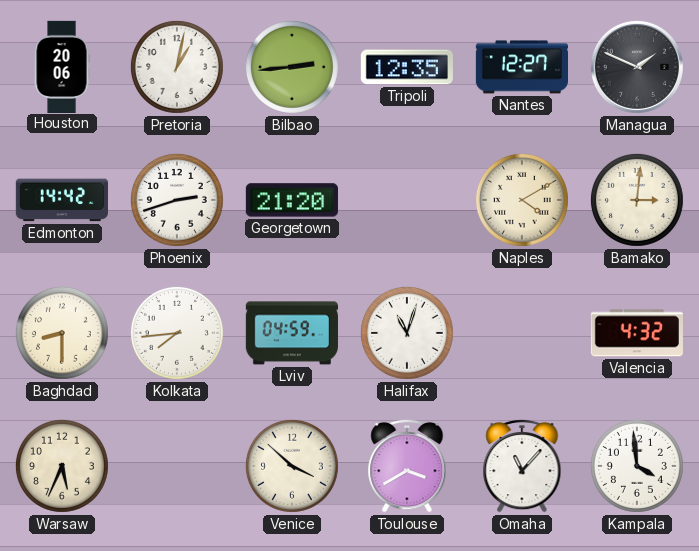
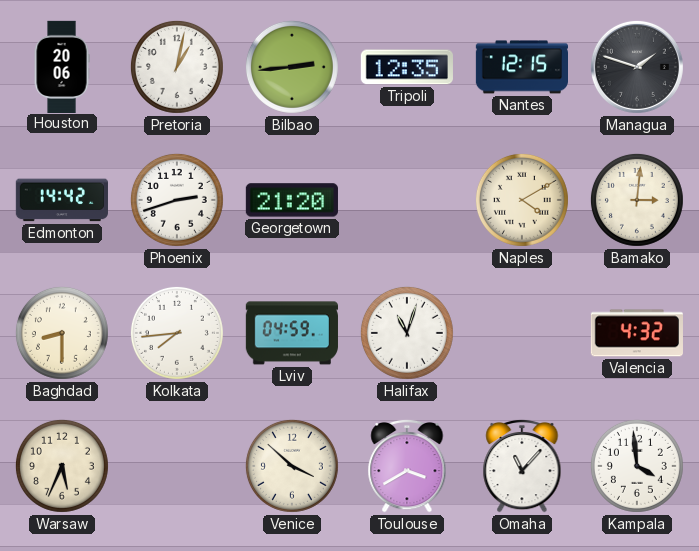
Nantes: 12:27 -> 12:15
Managua: 1:49 -> 1:48
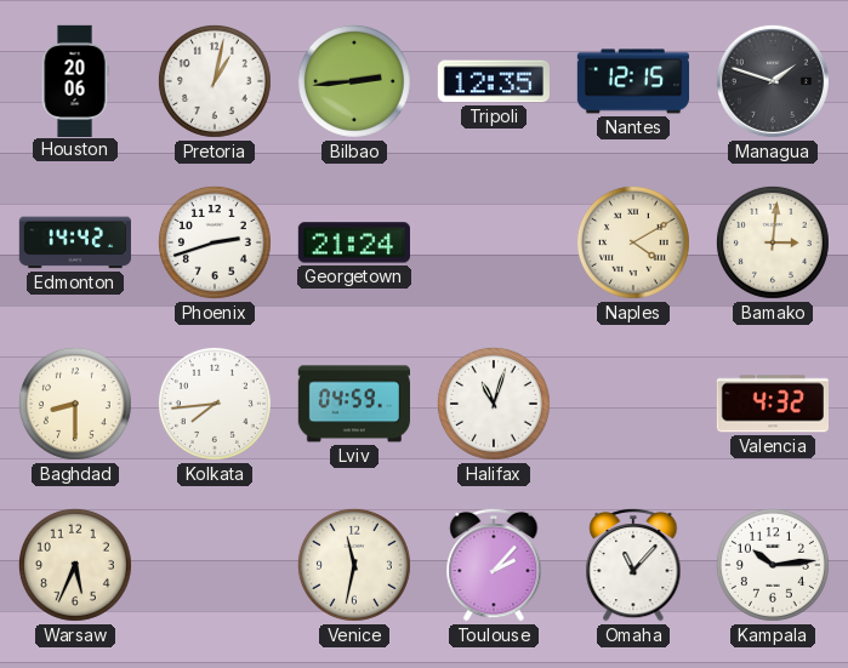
Georgetown: 21:20 -> 21:24
Venice: 3:52 -> 11:32
Toulouse: 3:40 -> 2:07
Kampala: 3:59 -> 10:14
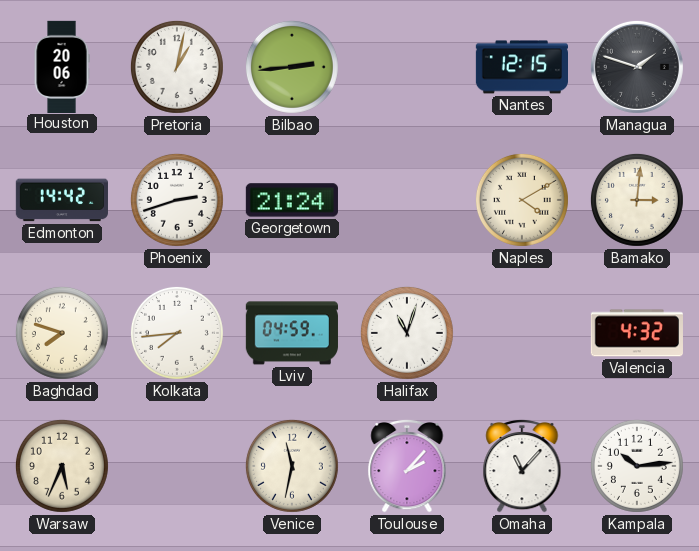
Tripoli: 12:35 -> none
Baghdad: 8:30 -> 7:48
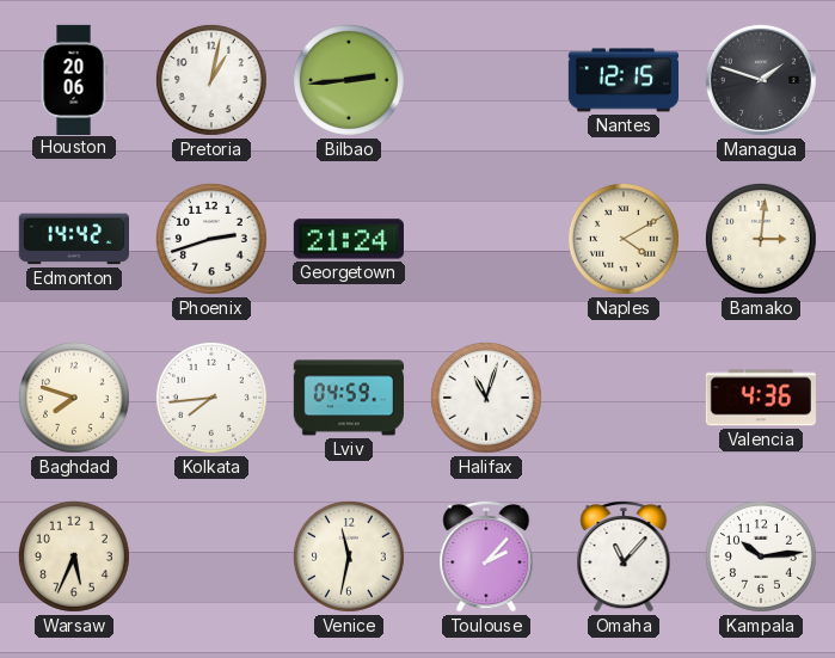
Valencia: 4:32 -> 4:36
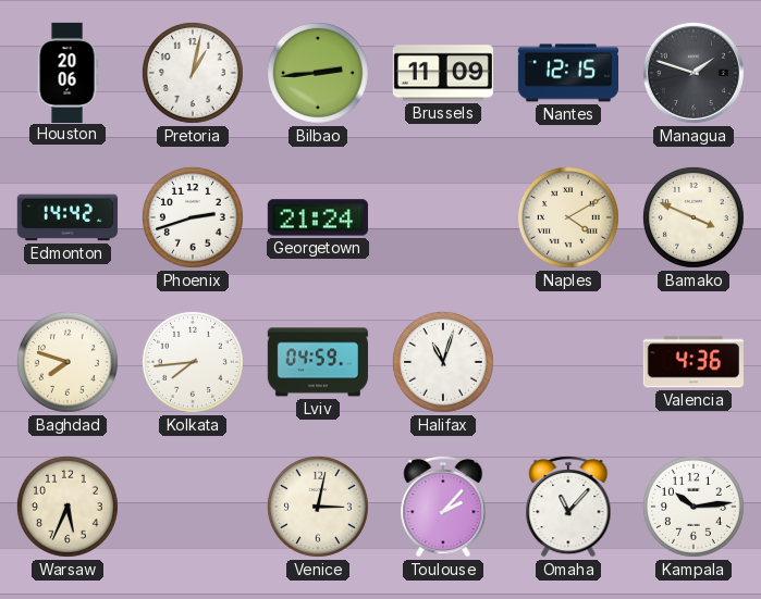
Brussels: none -> 11:09
Bamako: 3:01 -> 3:49
Venice: 11:32 -> 3:02
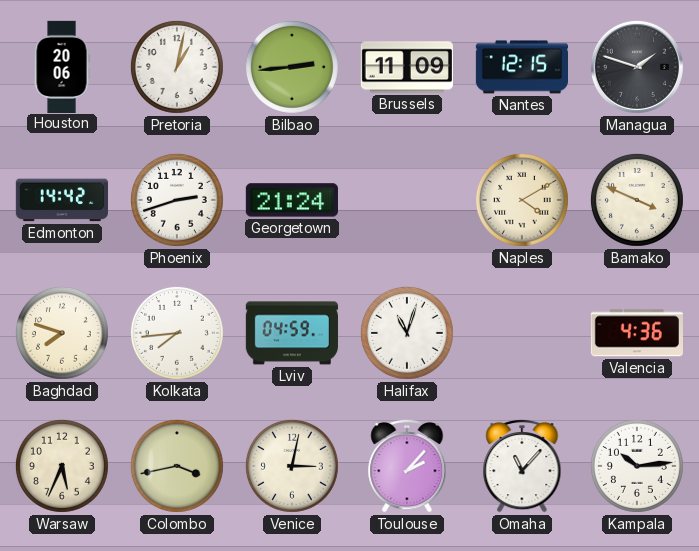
Colombo: none -> 3:43
